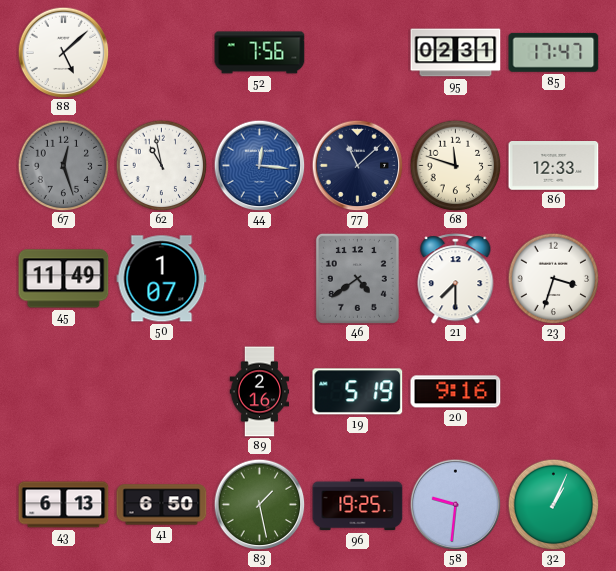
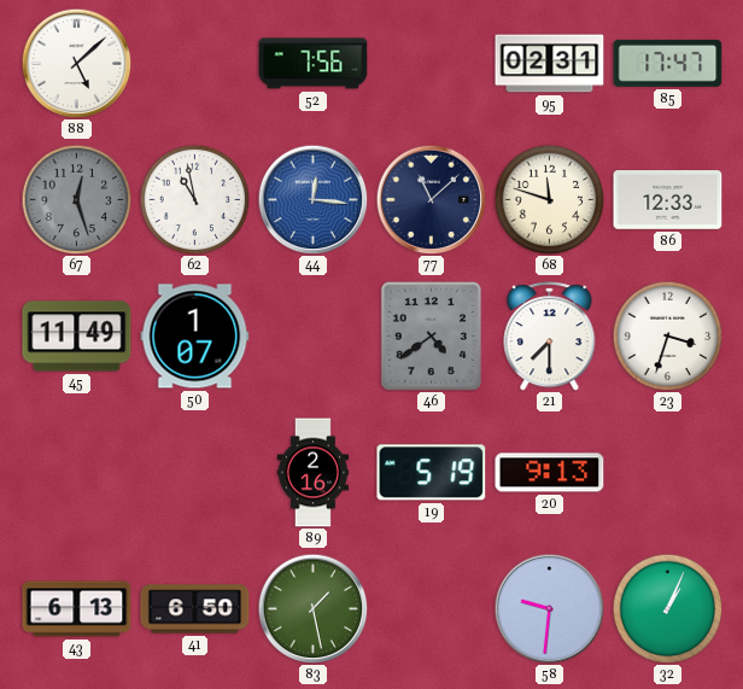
20: 9:16 -> 9:13
96: 19:25 -> none
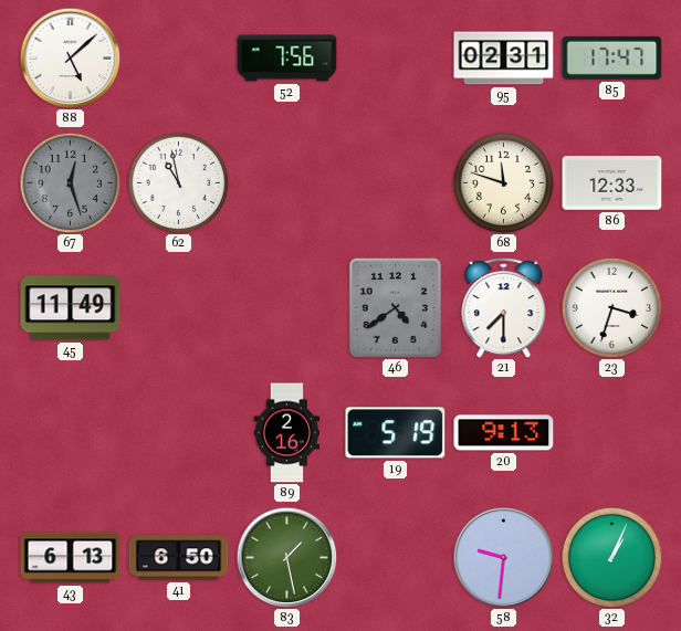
44: 12:16 -> none
77: 11:08 -> none
50: 1:07 -> none
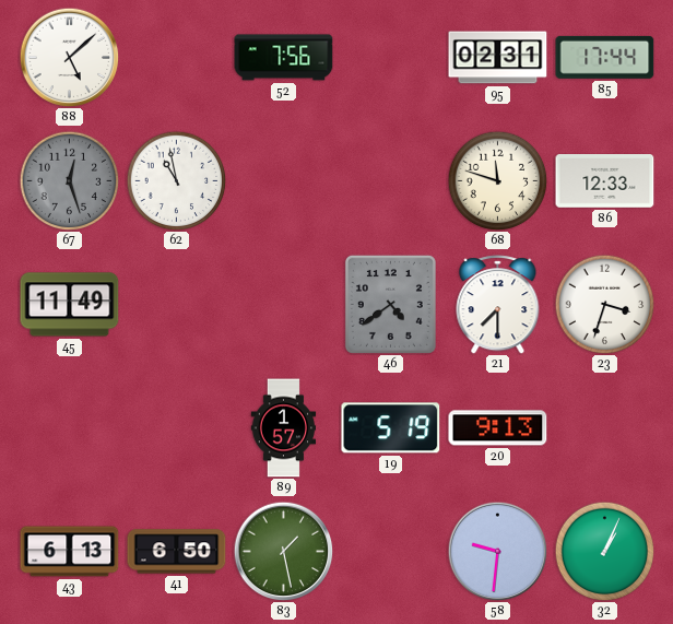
85: 17:47 -> 17:44
89: 2:16 -> 1:57
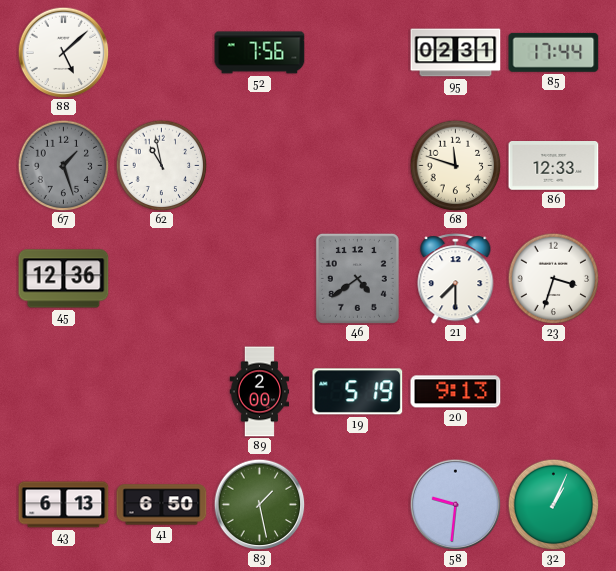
67: 12:27 -> 1:27
45: 11:49 -> 12:36
89: 1:57 -> 2:00
